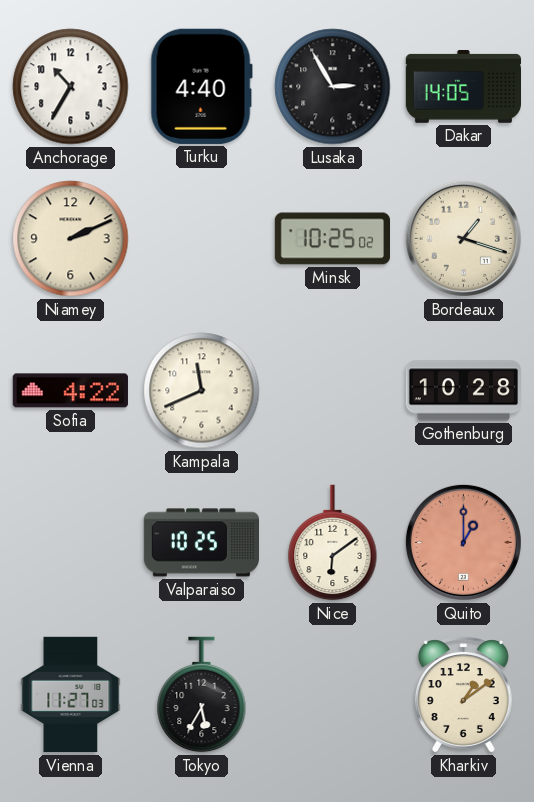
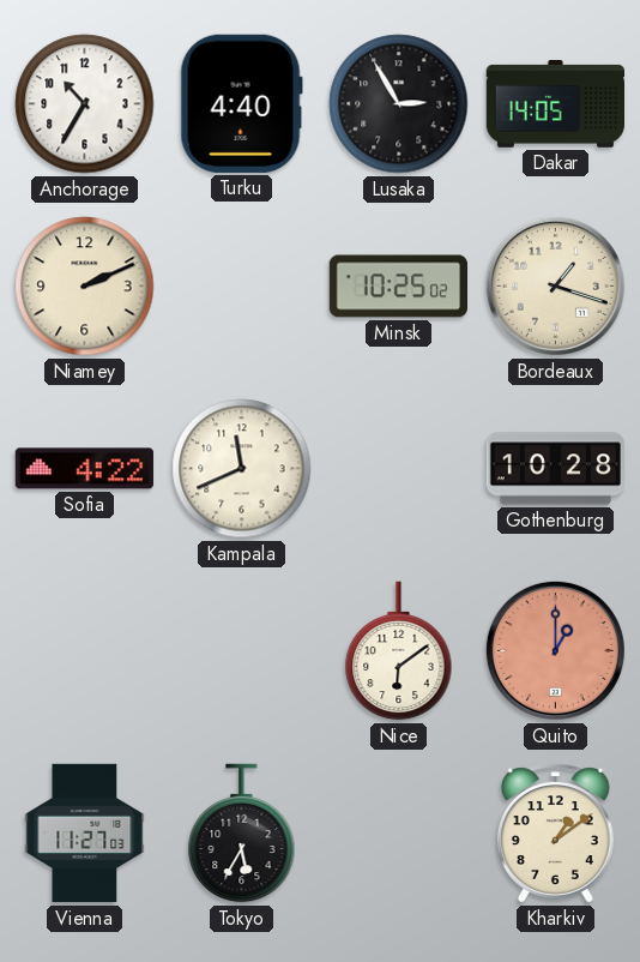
Valparaiso: 10:25 -> none
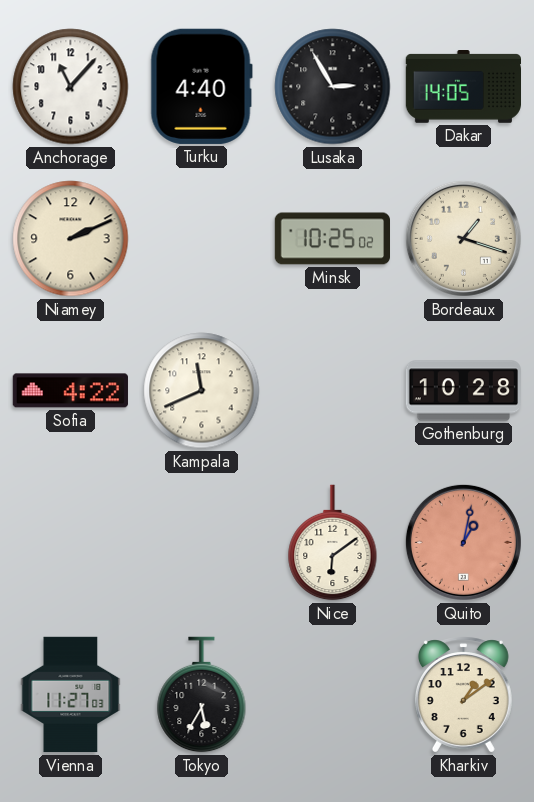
Anchorage: 10:35 -> 11:07
Quito: 1:00 -> 1:02
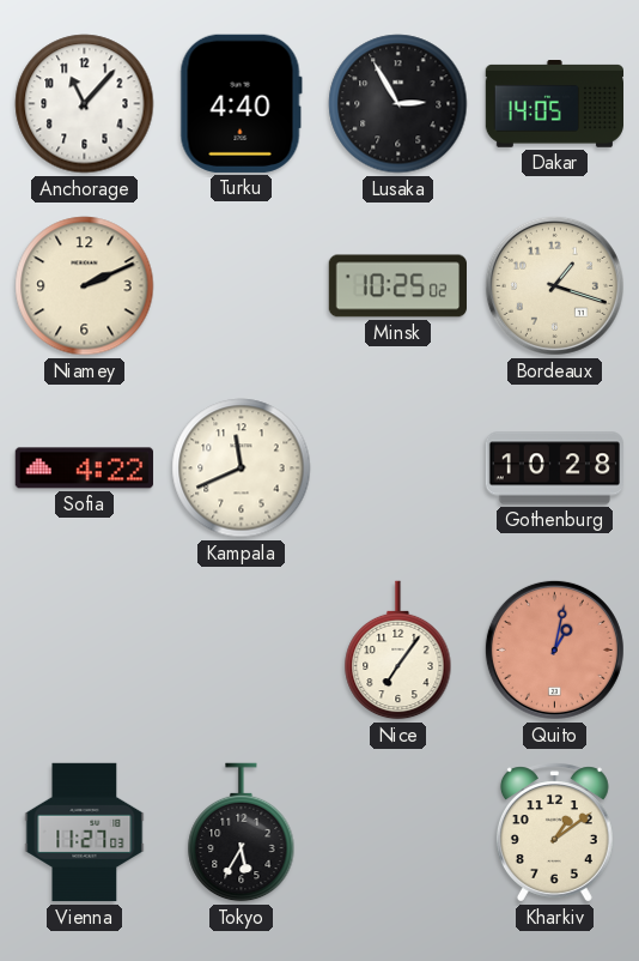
Nice: 6:09 -> 7:06
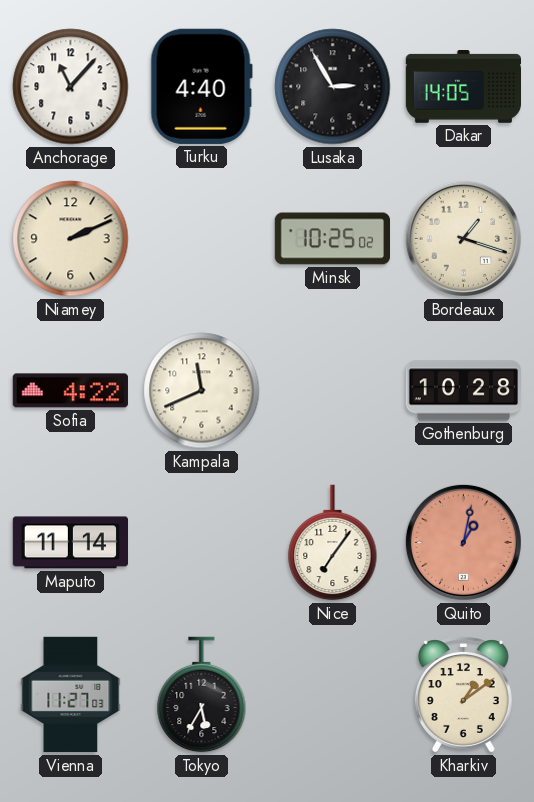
Maputo: none -> 11:14
